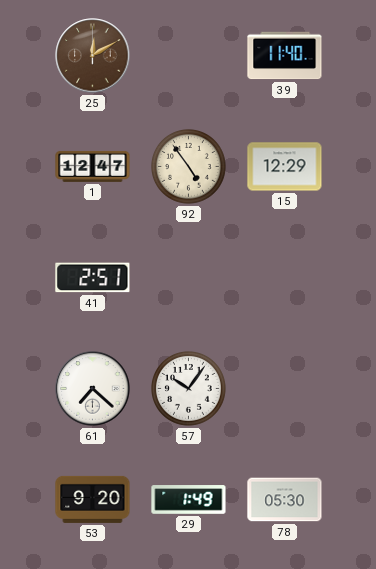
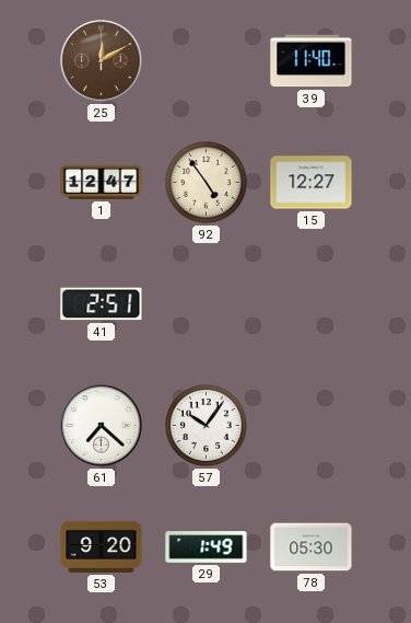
15: 12:29 -> 12:27
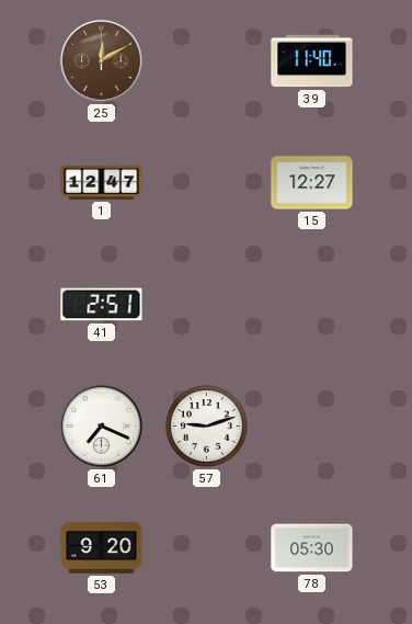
92: 4:54 -> none
61: 7:22 -> 7:19
57: 10:06 -> 9:12
29: 1:49 -> none
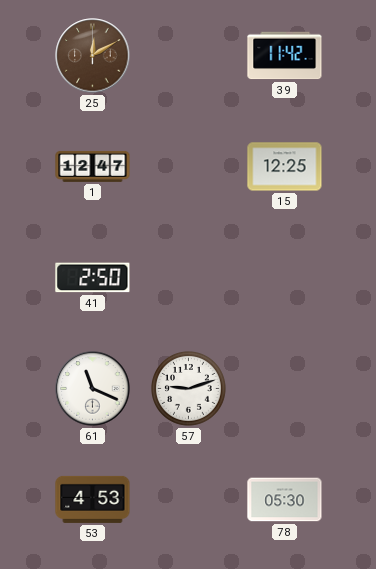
39: 11:40 -> 11:42
15: 12:27 -> 12:25
41: 2:51 -> 2:50
61: 7:19 -> 11:19
53: 9:20 -> 4:53
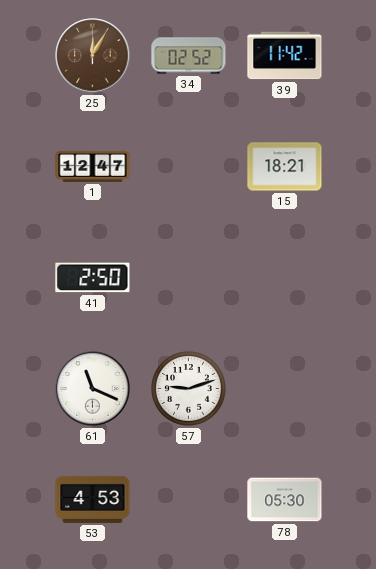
25: 12:10 -> 12:05
34: none -> 02:52
15: 12:25 -> 18:21
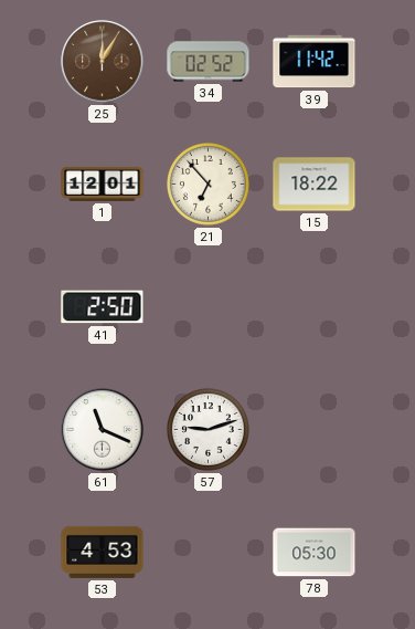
1: 12:47 -> 12:01
21: none -> 6:53
15: 18:21 -> 18:22
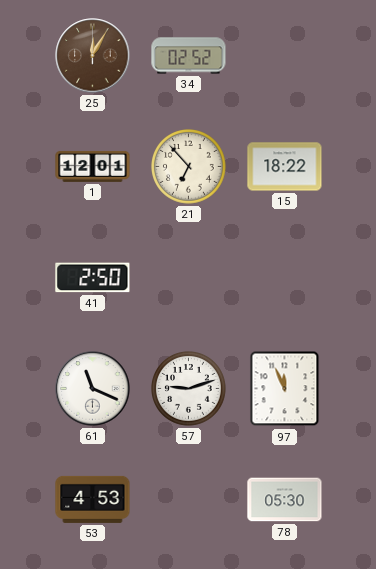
39: 11:42 -> none
97: none -> 11:56
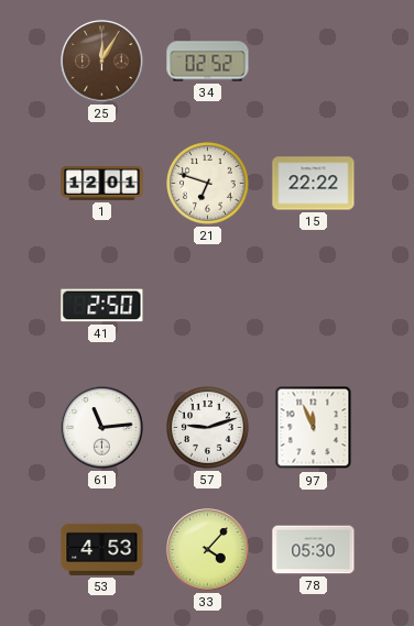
21: 6:53 -> 6:48
15: 18:22 -> 22:22
61: 11:19 -> 11:14
33: none -> 4:07
